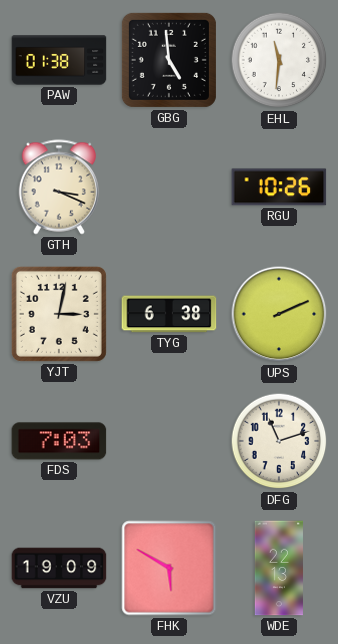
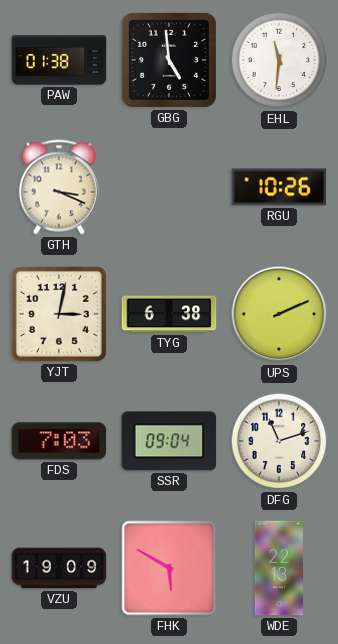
SSR: none -> 09:04
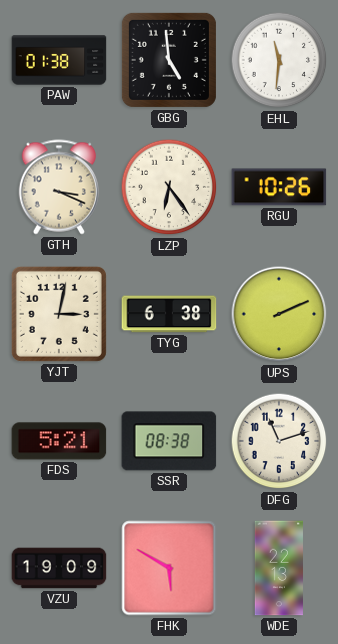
LZP: none -> 6:24
FDS: 7:03 -> 5:21
SSR: 09:04 -> 08:38
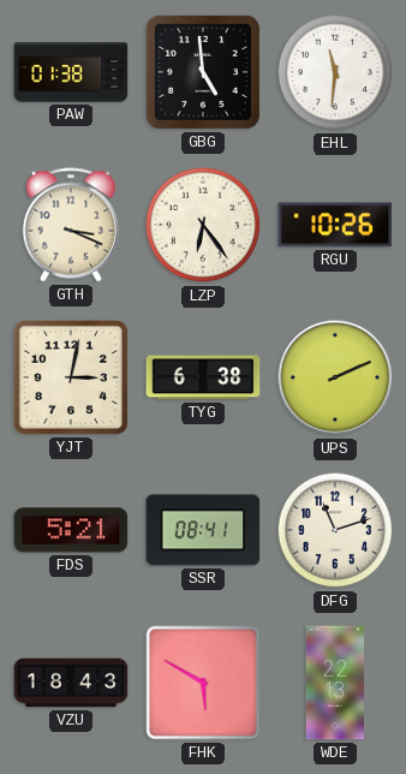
SSR: 08:38 -> 08:41
VZU: 19:09 -> 18:43
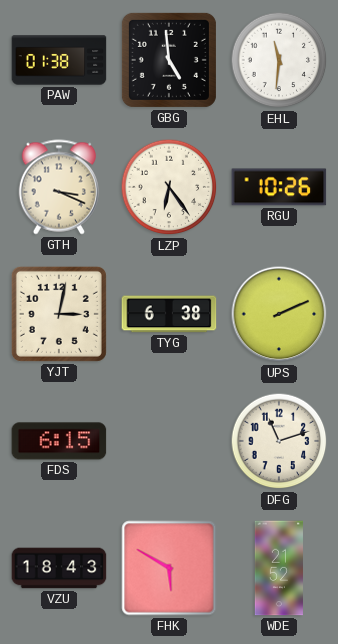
FDS: 5:21 -> 6:15
SSR: 08:41 -> none
WDE: 22:13 -> 21:52
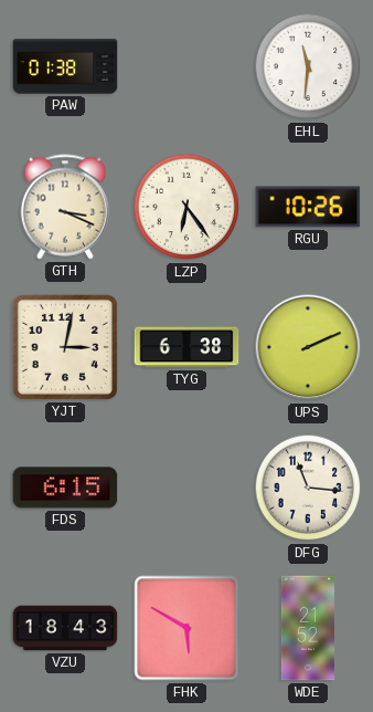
GBG: 4:59 -> none
DFG: 11:12 -> 11:16
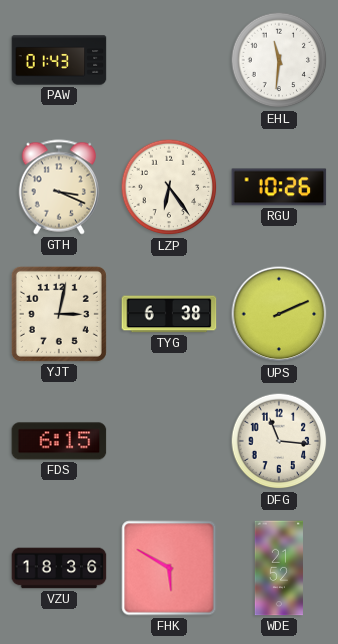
PAW: 01:38 -> 01:43
VZU: 18:43 -> 18:36
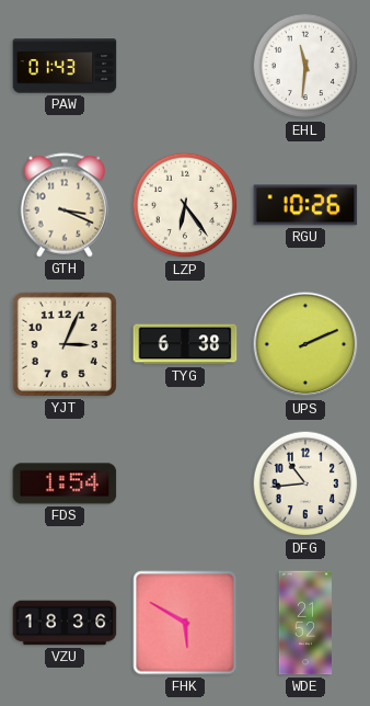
YJT: 3:02 -> 3:04
FDS: 6:15 -> 1:54
DFG: 11:16 -> 10:44
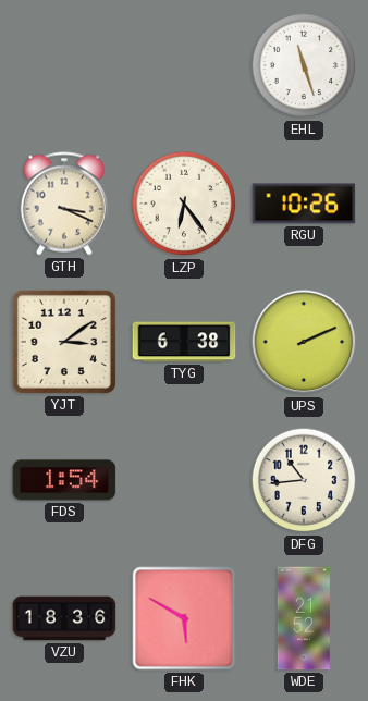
PAW: 01:43 -> none
EHL: 11:31 -> 11:27
YJT: 3:04 -> 3:09
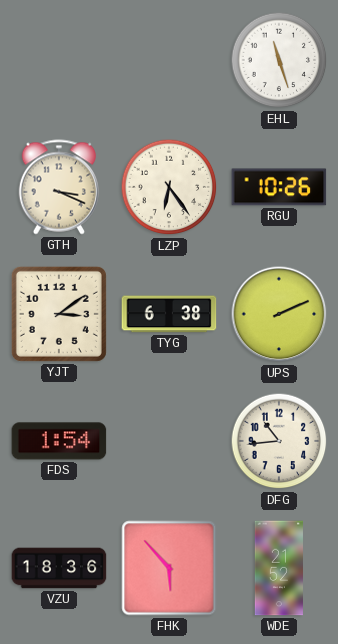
FHK: 5:50 -> 5:53
